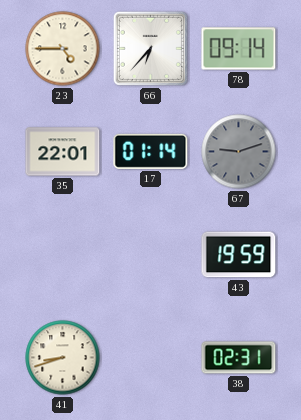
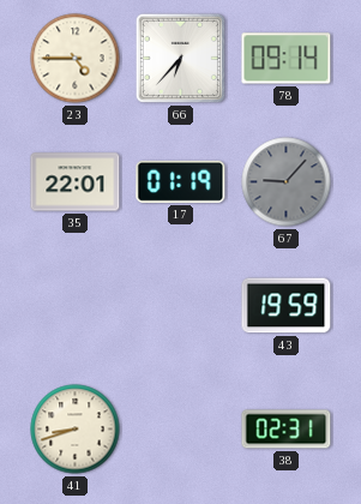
17: 01:14 -> 01:19
67: 9:12 -> 9:07
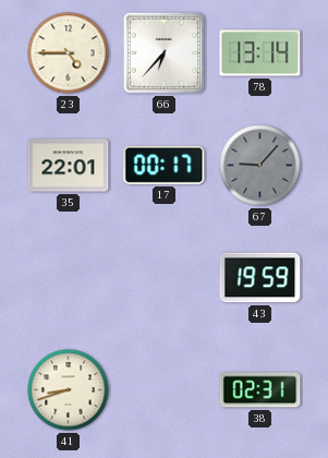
78: 09:14 -> 13:14
17: 01:19 -> 00:17
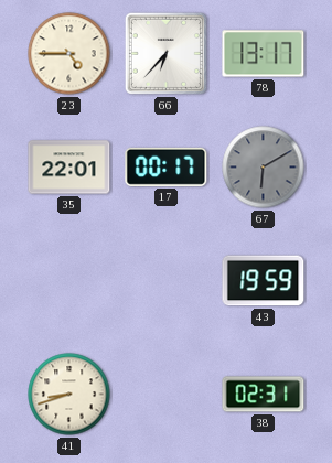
78: 13:14 -> 13:17
67: 9:07 -> 6:10
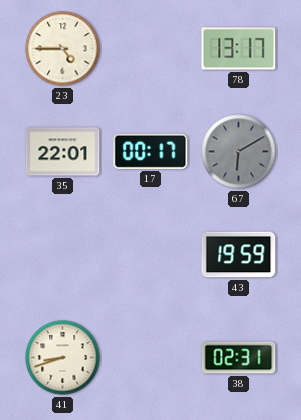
66: 6:37 -> none
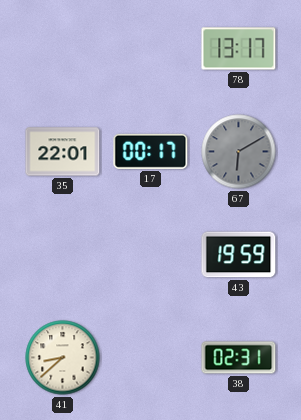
23: 4:45 -> none
41: 8:42 -> 8:38
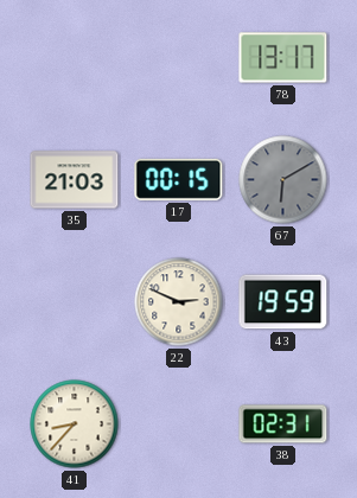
35: 22:01 -> 21:03
17: 00:17 -> 00:15
22: none -> 2:49
41: 8:38 -> 8:37
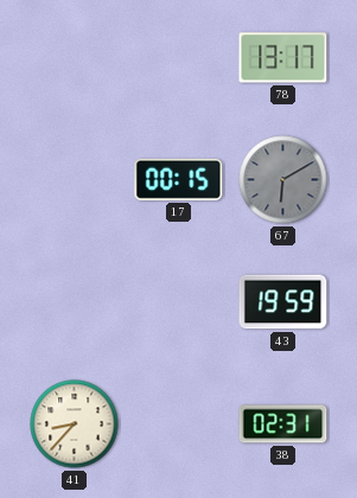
35: 21:03 -> none
22: 2:49 -> none
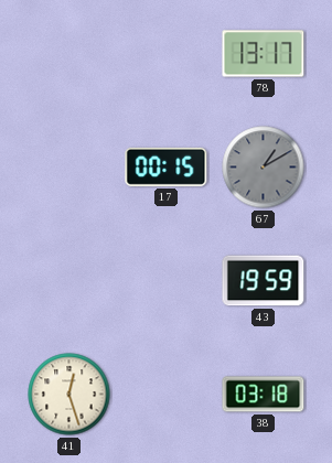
67: 6:10 -> 1:10
41: 8:37 -> 12:27
38: 02:31 -> 03:18
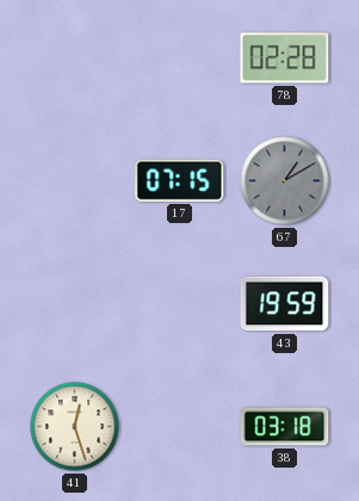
78: 13:17 -> 02:28
17: 00:15 -> 07:15
